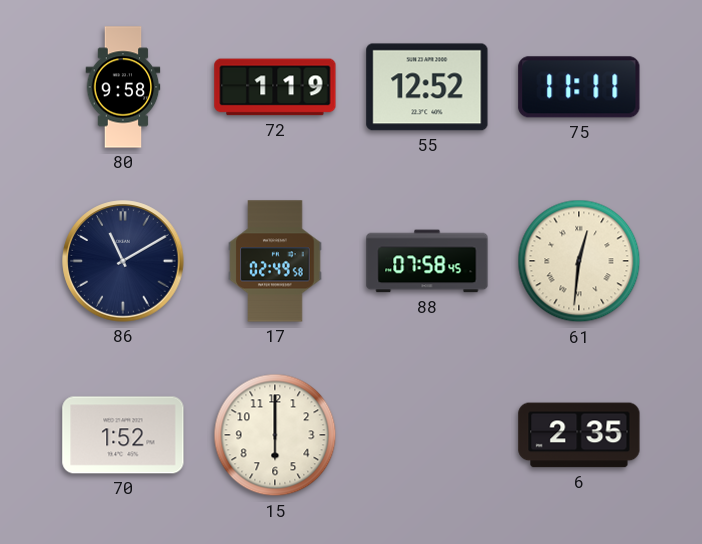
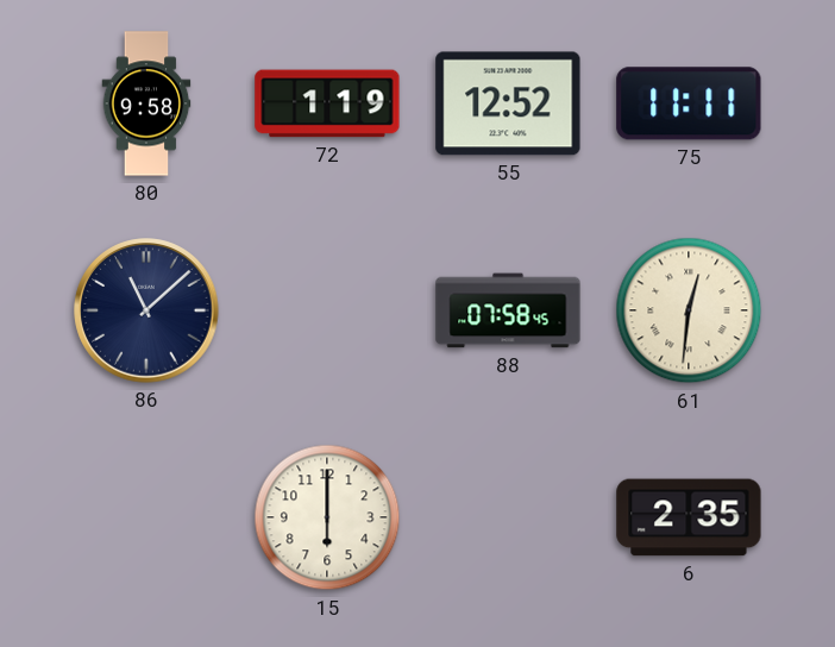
86: 11:10 -> 11:08
17: 02:49 -> none
70: 1:52 -> none
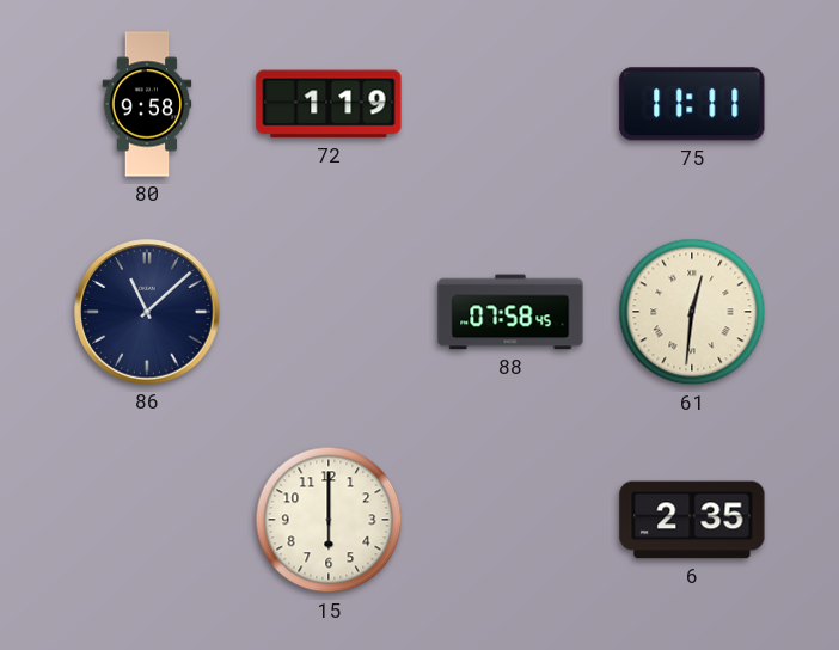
55: 12:52 -> none
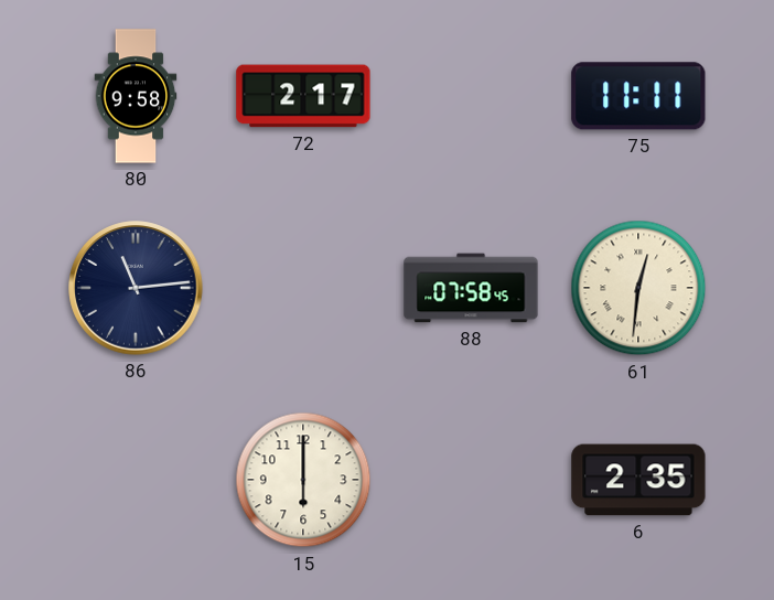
72: 1:19 -> 2:17
86: 11:08 -> 11:14
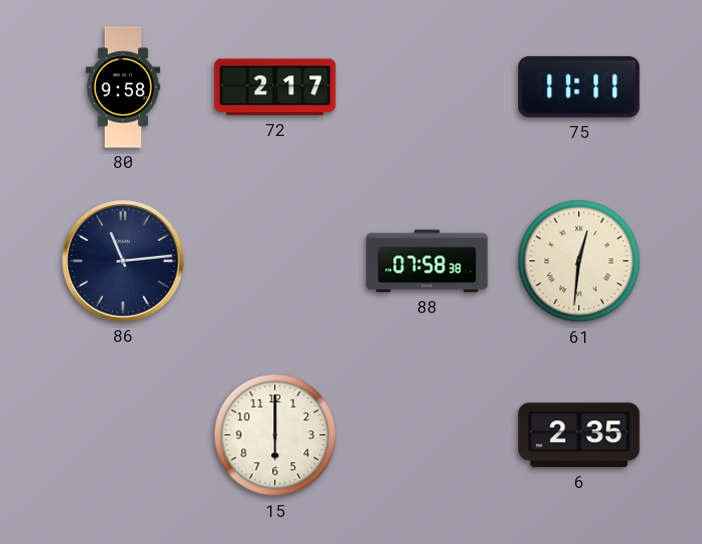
88: 07:58:45 -> 07:58:38
